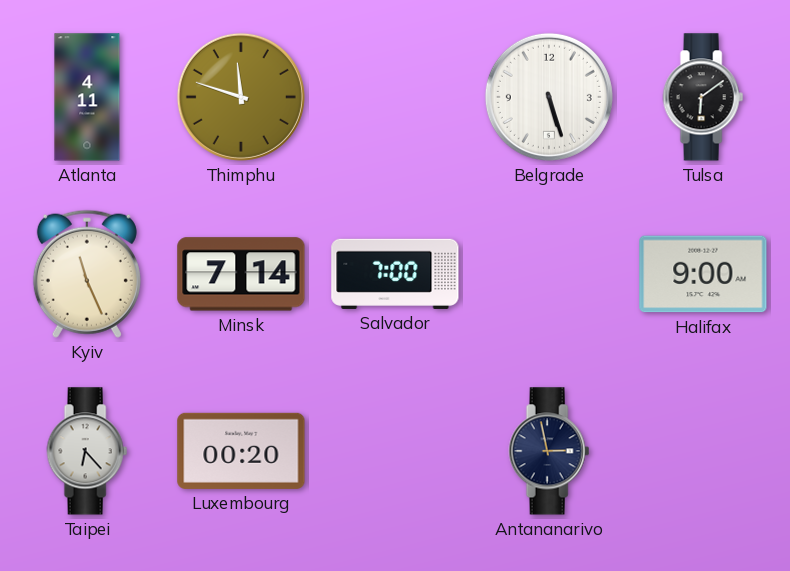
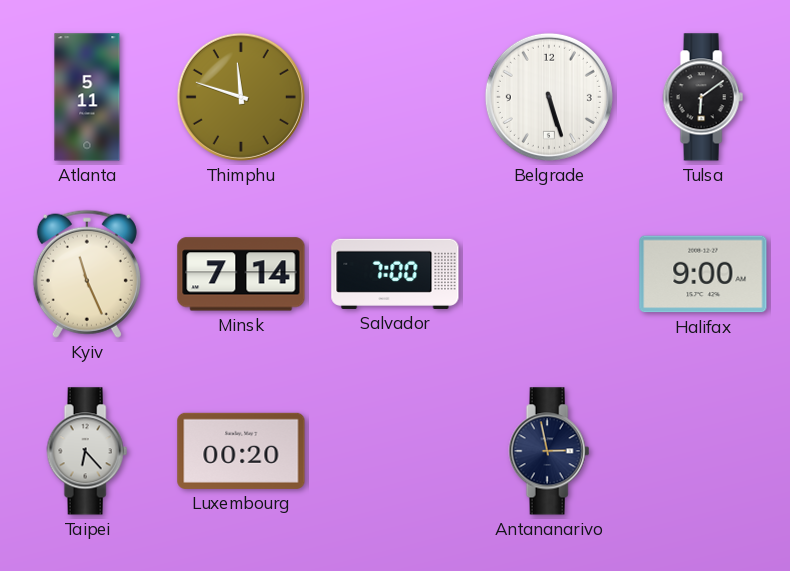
Atlanta: 4:11 -> 5:11
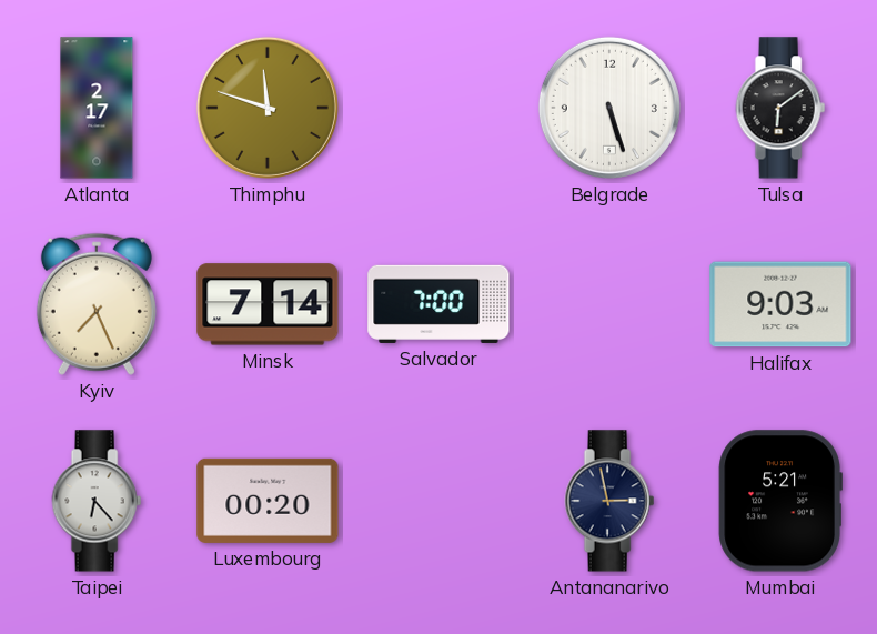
Atlanta: 5:11 -> 2:17
Kyiv: 11:26 -> 7:26
Halifax: 9:00 -> 9:03
Mumbai: none -> 5:21
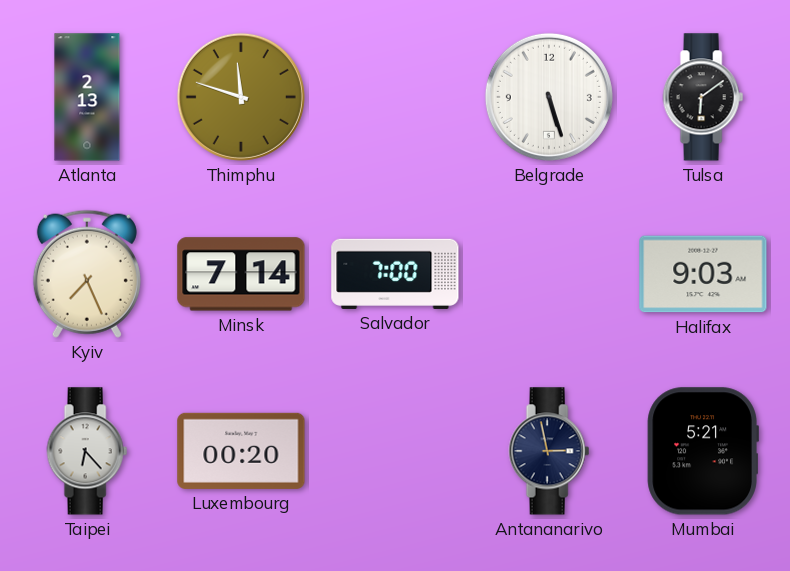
Atlanta: 2:17 -> 2:13
